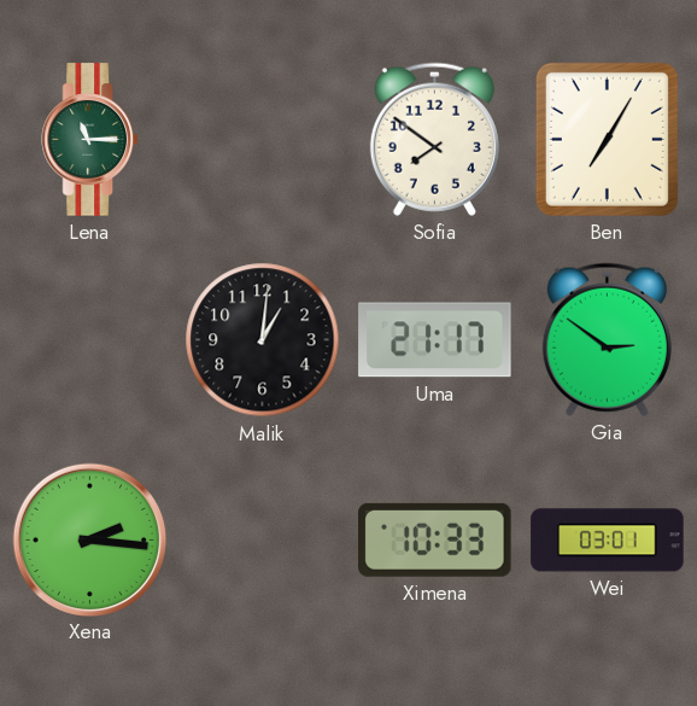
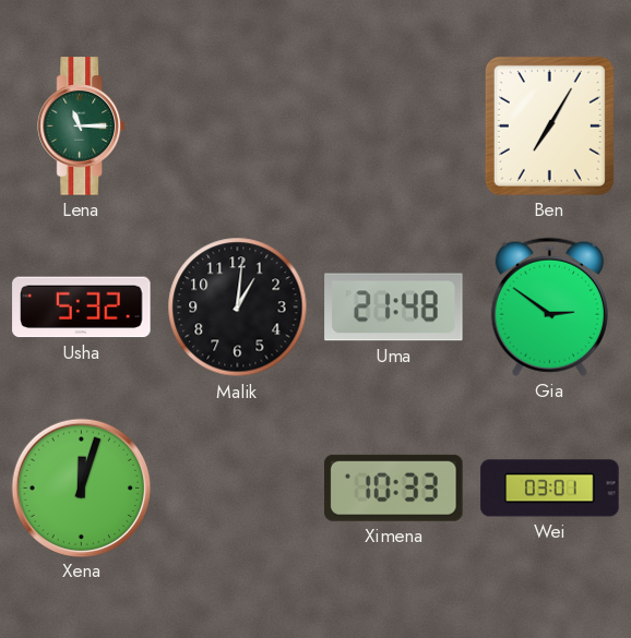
Sofia: 7:51 -> none
Usha: none -> 5:32
Uma: 21:17 -> 21:48
Xena: 2:16 -> 12:03
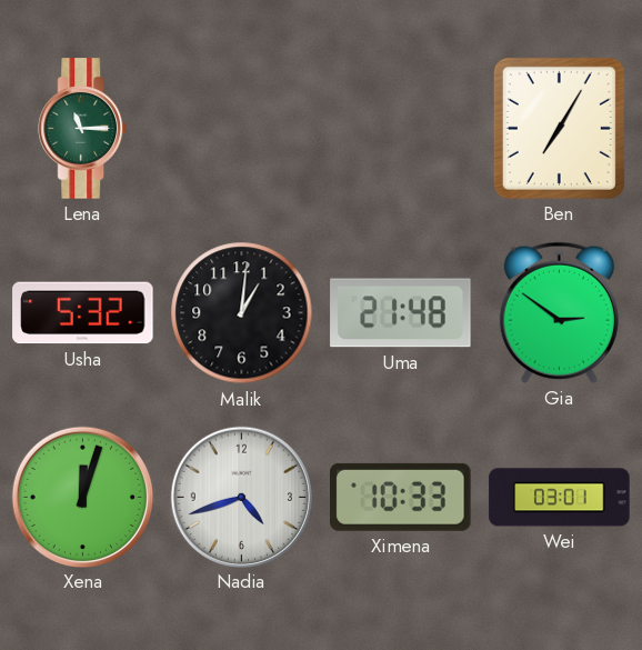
Nadia: none -> 4:42
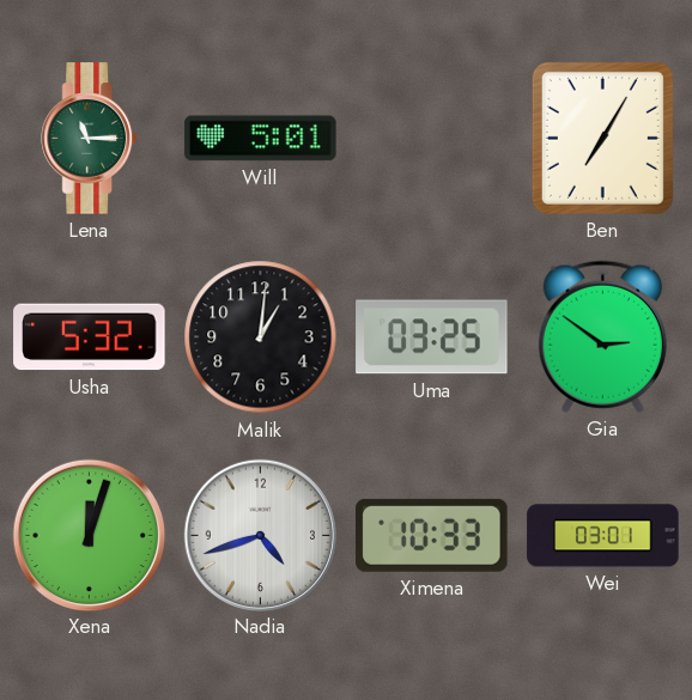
Will: none -> 5:01
Uma: 21:48 -> 03:25
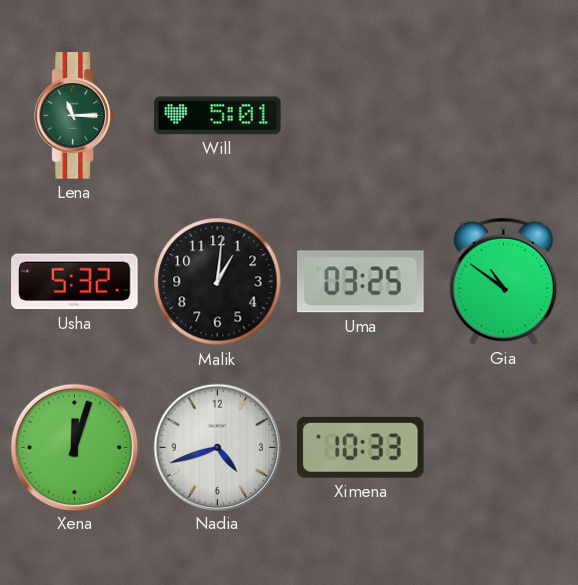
Ben: 7:05 -> none
Gia: 2:51 -> 10:51
Wei: 03:01 -> none
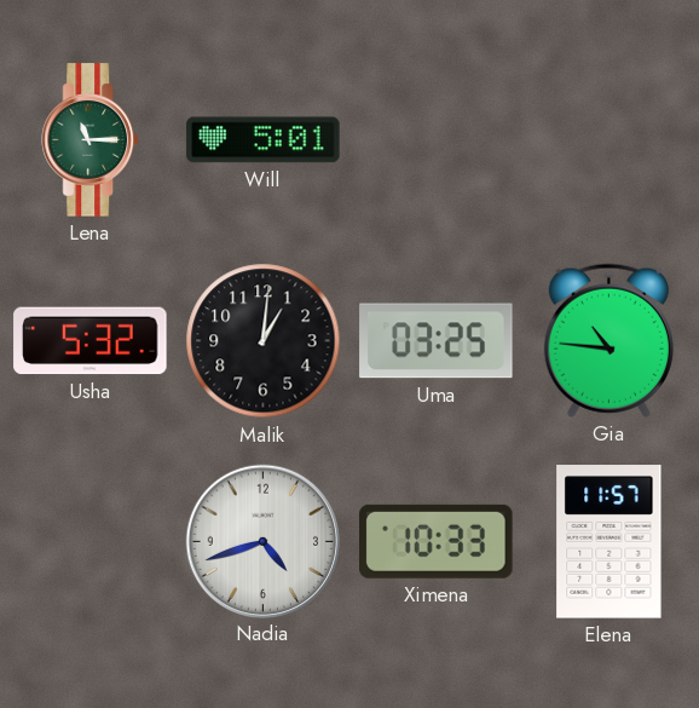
Gia: 10:51 -> 10:46
Xena: 12:03 -> none
Elena: none -> 11:57
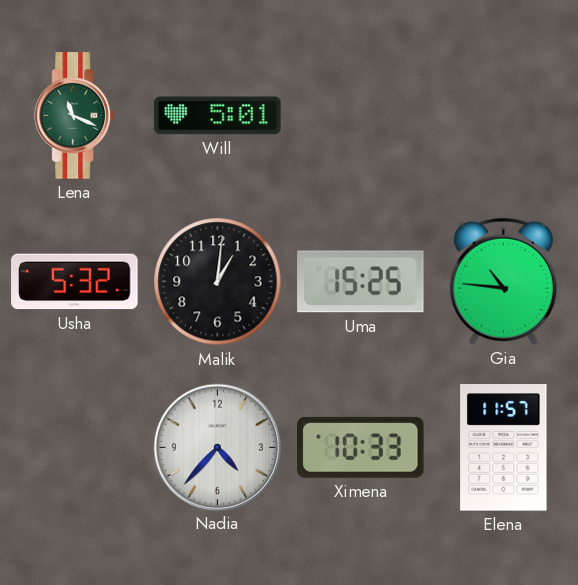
Lena: 11:15 -> 11:19
Uma: 03:25 -> 15:25
Nadia: 4:42 -> 4:37
